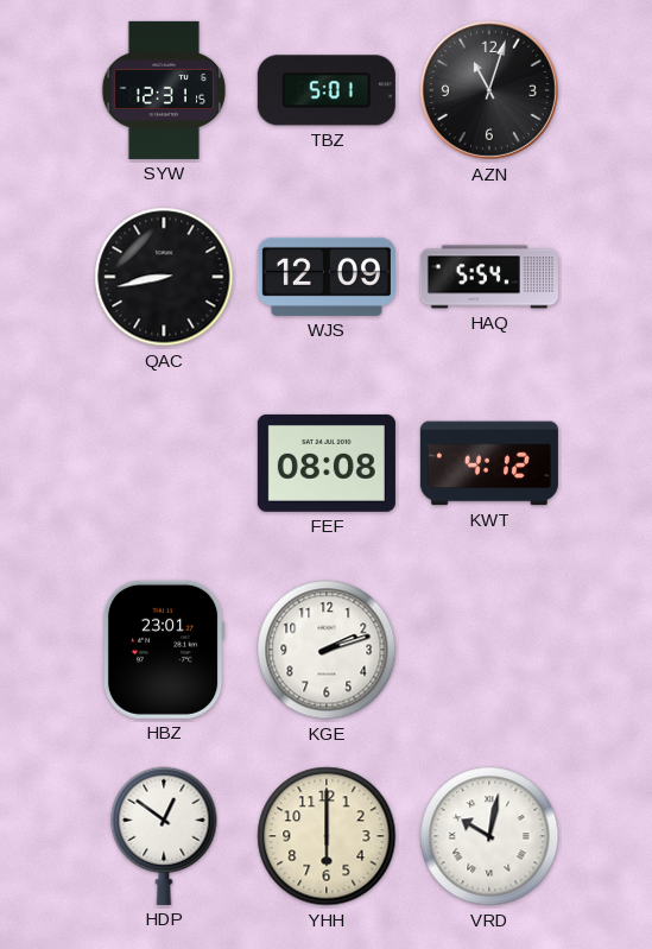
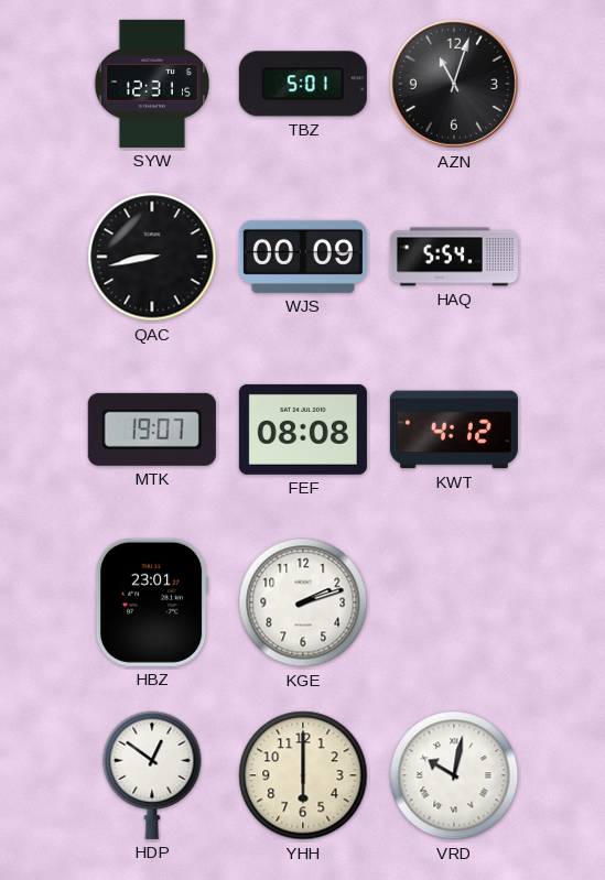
WJS: 12:09 -> 00:09
MTK: none -> 19:07
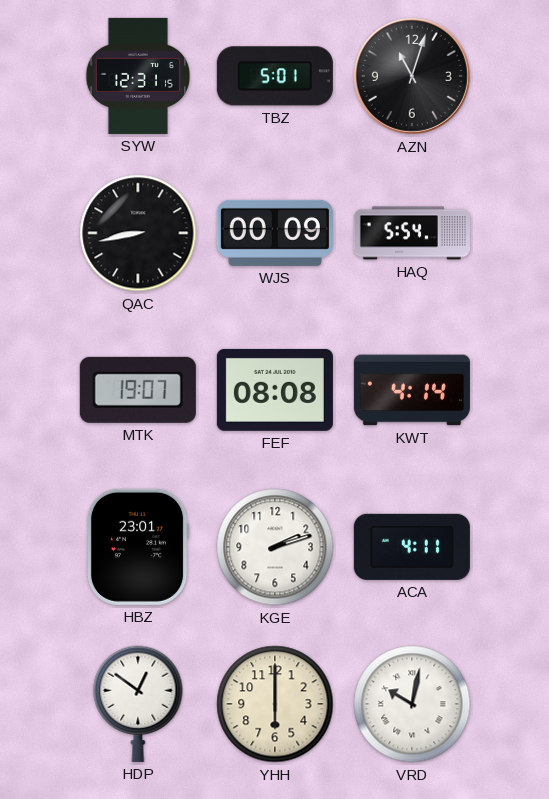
KWT: 4:12 -> 4:14
ACA: none -> 4:11
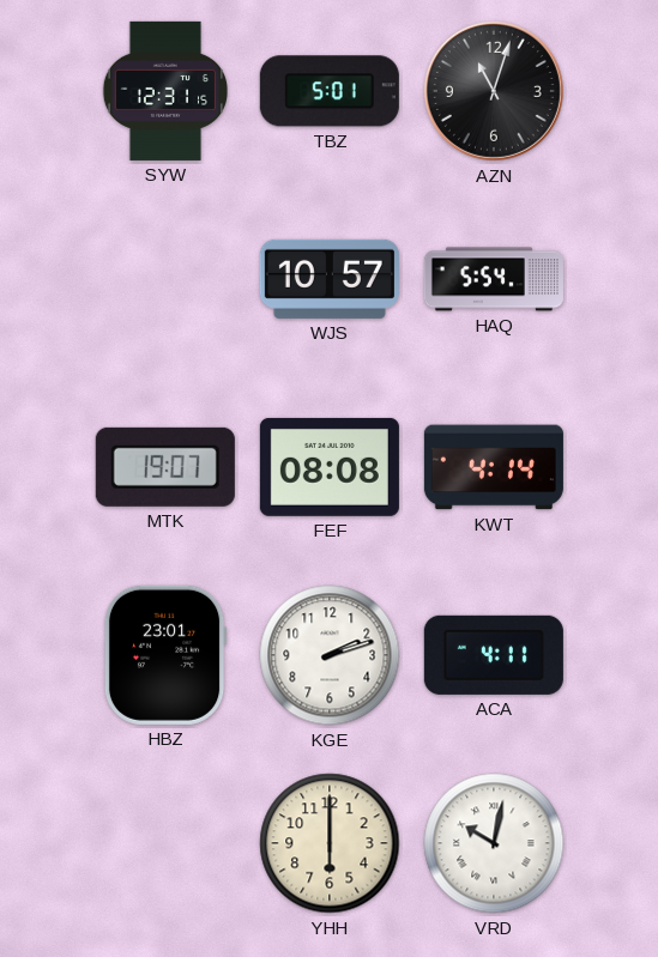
QAC: 8:43 -> none
WJS: 00:09 -> 10:57
HDP: 12:51 -> none
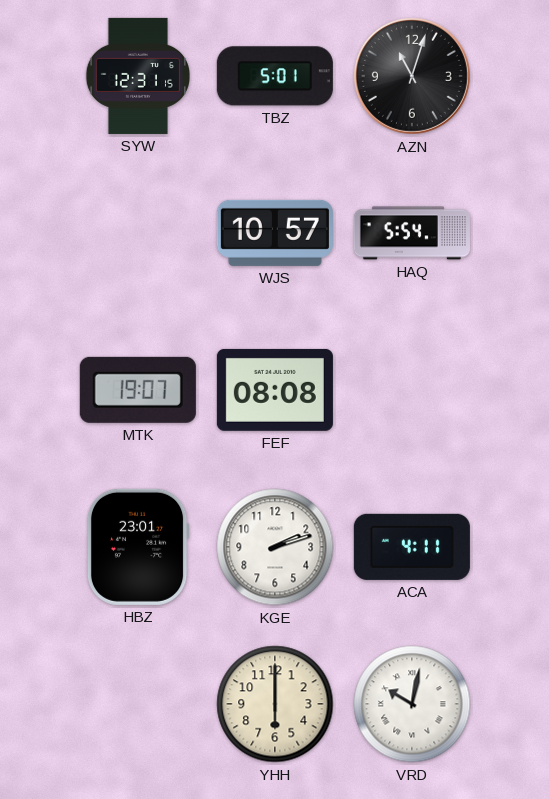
KWT: 4:14 -> none
